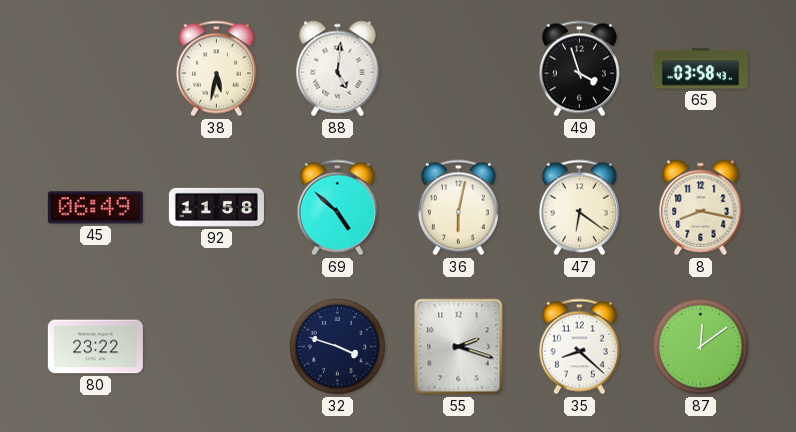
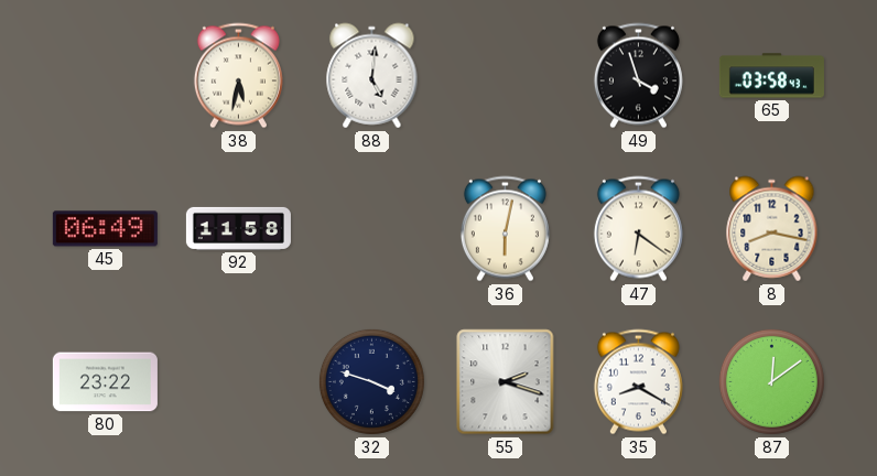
69: 4:52 -> none
35: 8:22 -> 8:20
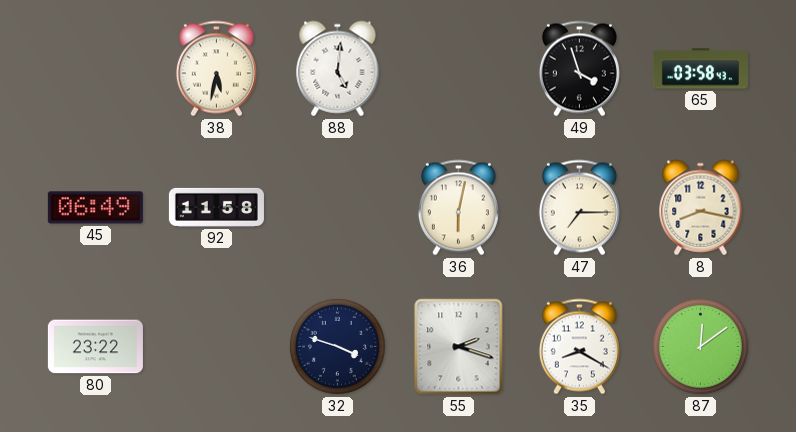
47: 6:21 -> 7:15
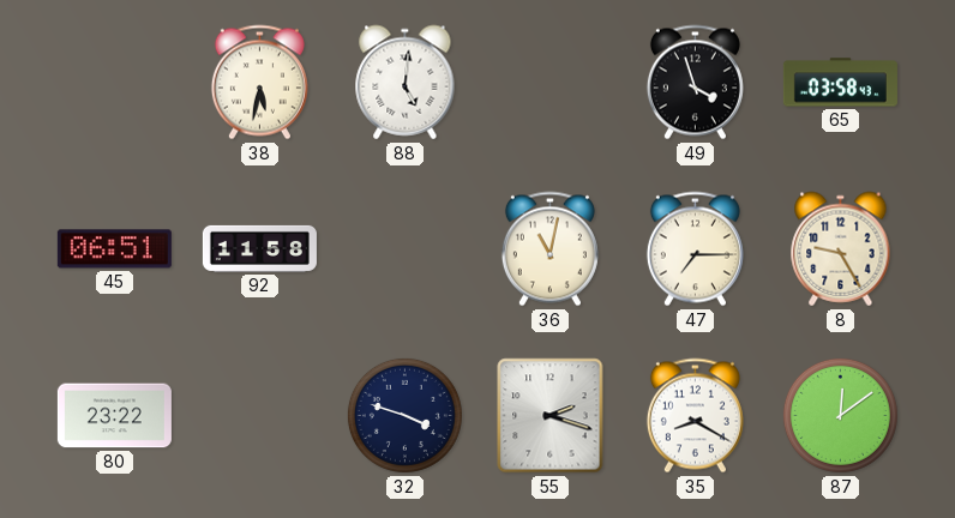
45: 06:49 -> 06:51
36: 6:02 -> 11:02
8: 8:17 -> 9:25
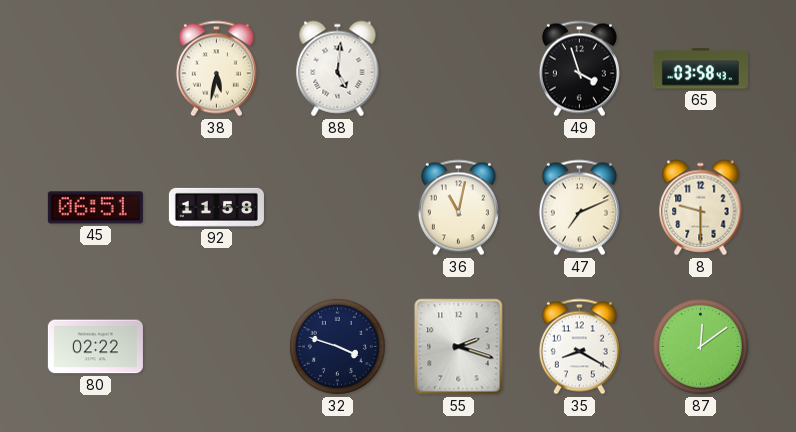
47: 7:15 -> 7:11
8: 9:25 -> 9:30
80: 23:22 -> 02:22
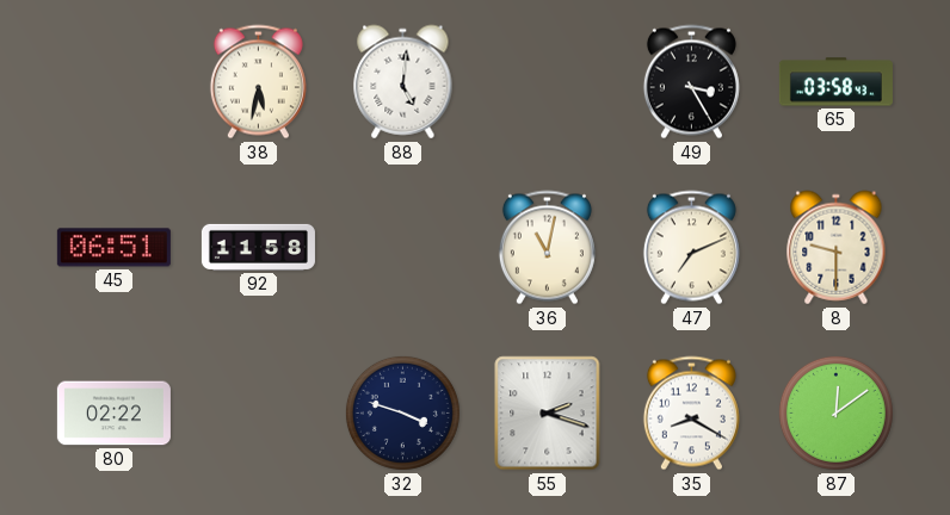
49: 3:57 -> 3:25
